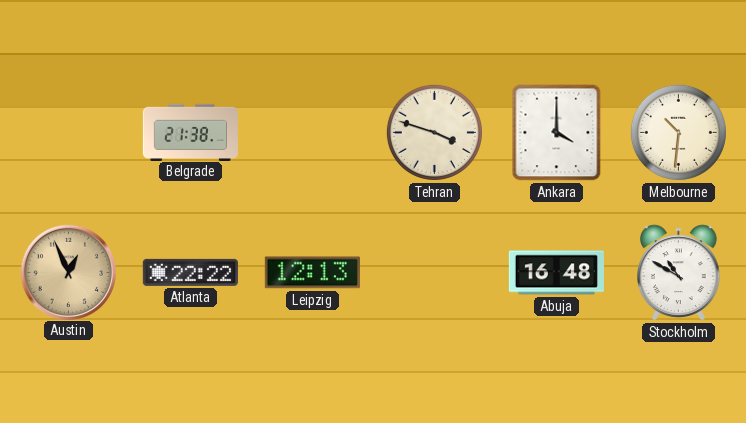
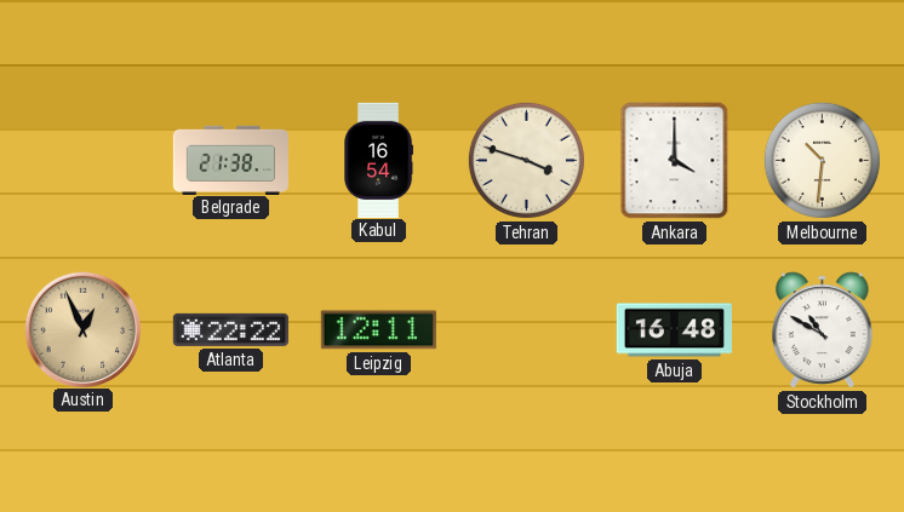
Kabul: none -> 16:54
Leipzig: 12:13 -> 12:11
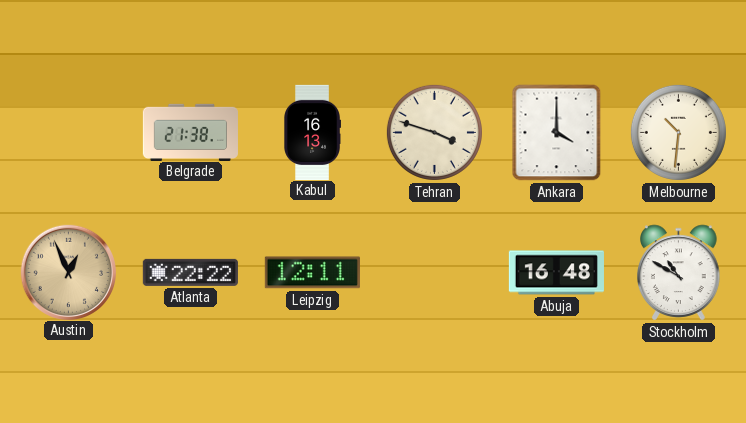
Kabul: 16:54 -> 16:13
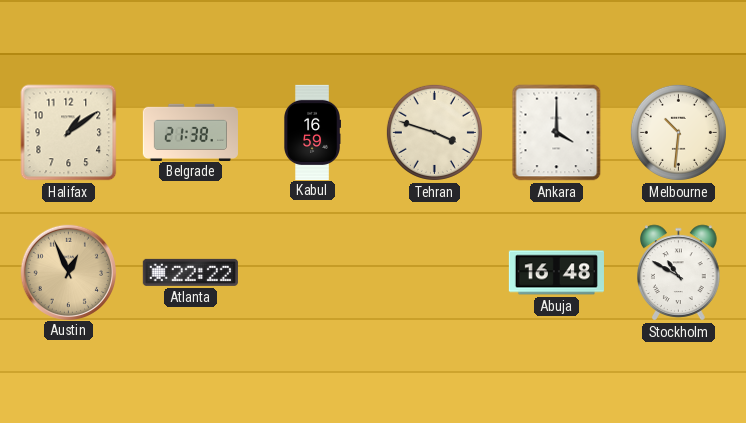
Halifax: none -> 1:09
Kabul: 16:13 -> 16:59
Leipzig: 12:11 -> none
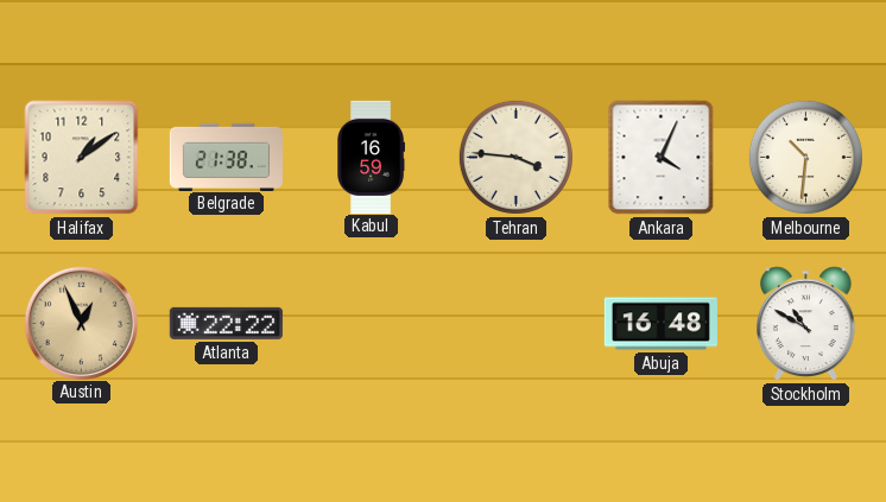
Tehran: 3:48 -> 3:46
Ankara: 4:00 -> 4:04
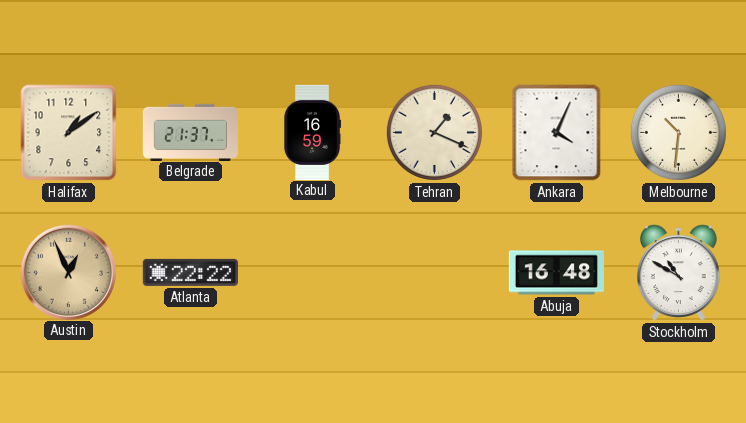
Belgrade: 21:38 -> 21:37
Tehran: 3:46 -> 1:19
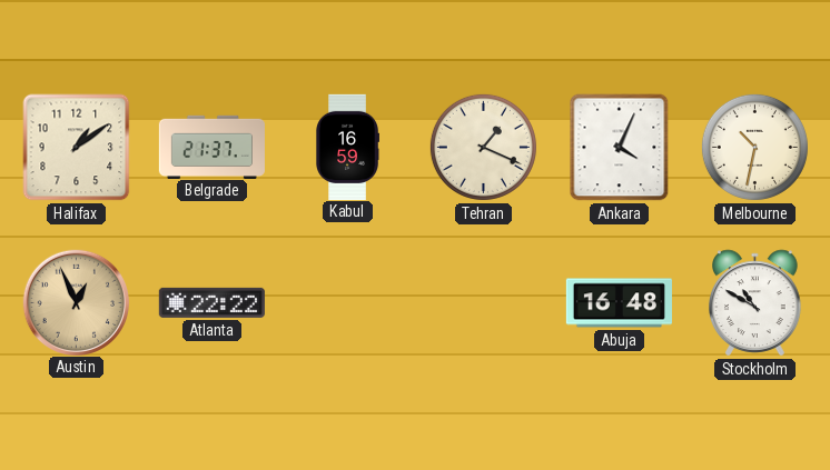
Melbourne: 10:31 -> 10:32
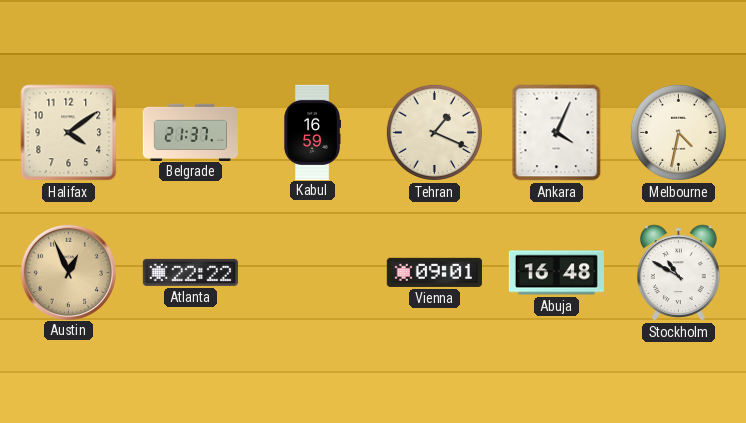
Halifax: 1:09 -> 4:09
Melbourne: 10:32 -> 4:32
Vienna: none -> 09:01
